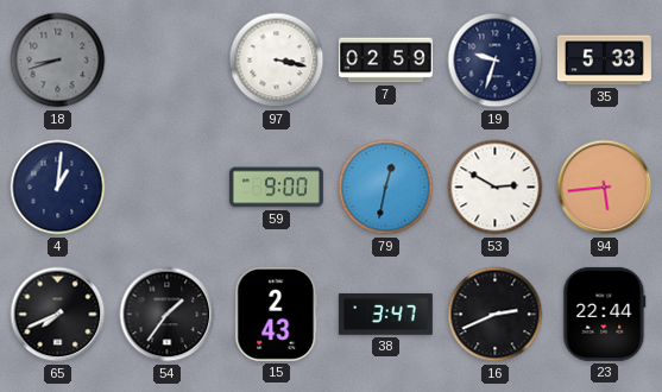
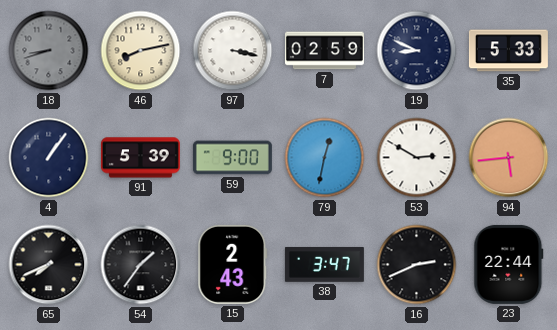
46: none -> 8:13
19: 9:33 -> 8:49
4: 1:01 -> 1:06
91: none -> 5:39
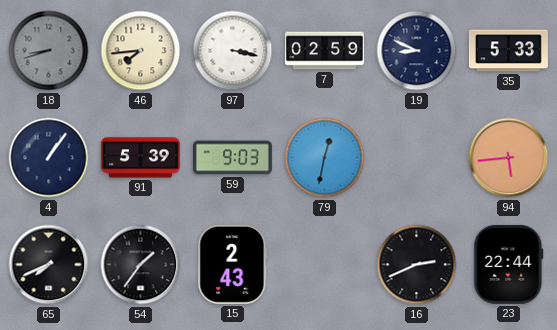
46: 8:13 -> 7:44
59: 9:00 -> 9:03
53: 2:50 -> none
38: 3:47 -> none
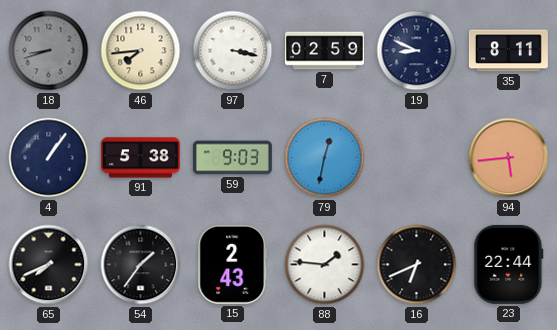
35: 5:33 -> 8:11
91: 5:39 -> 5:38
88: none -> 1:46
16: 2:41 -> 6:41
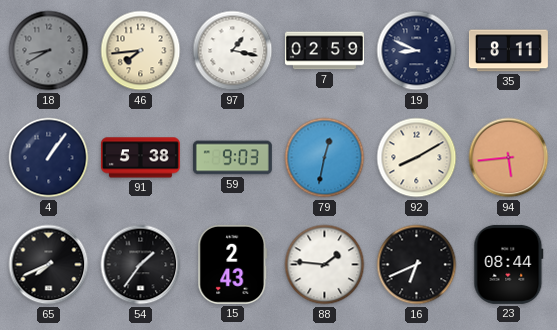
18: 8:42 -> 8:40
97: 3:17 -> 1:17
92: none -> 8:10
23: 22:44 -> 08:44
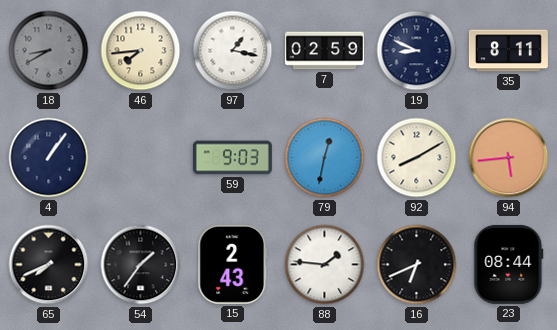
91: 5:38 -> none
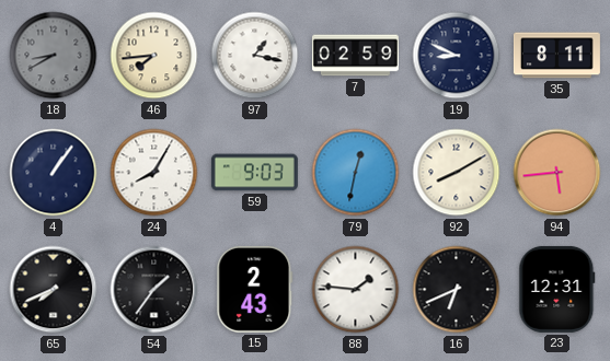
24: none -> 8:05
23: 08:44 -> 12:31
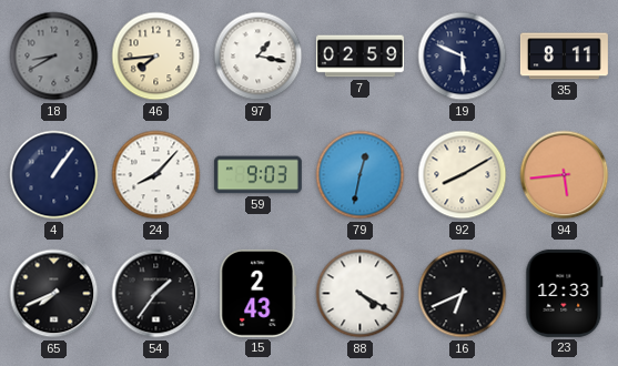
19: 8:49 -> 5:49
24: 8:05 -> 8:07
88: 1:46 -> 4:20
23: 12:31 -> 12:33
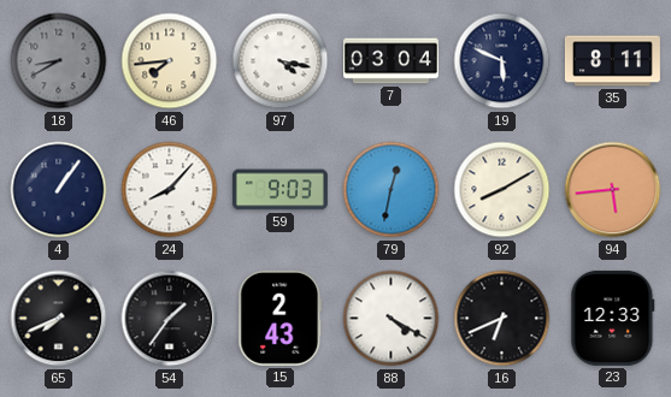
97: 1:17 -> 4:17
7: 02:59 -> 03:04
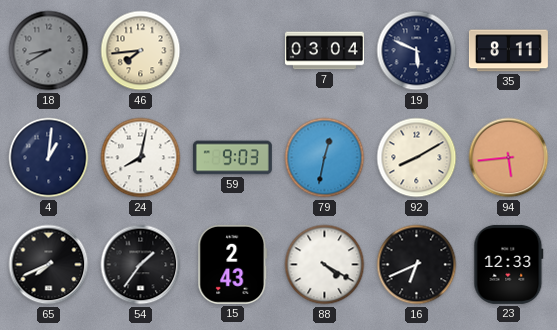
97: 4:17 -> none
4: 1:06 -> 1:01
24: 8:07 -> 8:02
